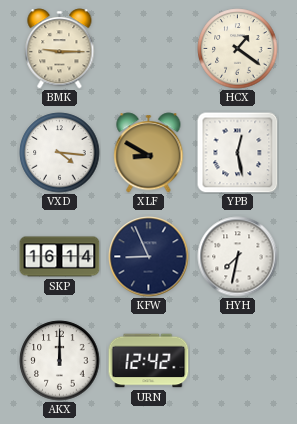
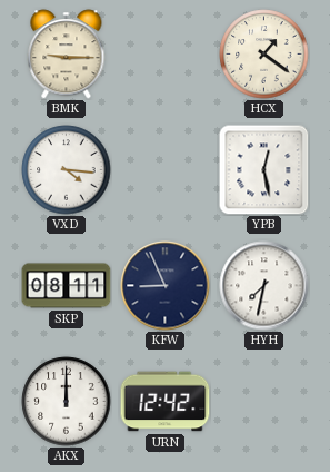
XLF: 8:50 -> none
SKP: 16:14 -> 08:11
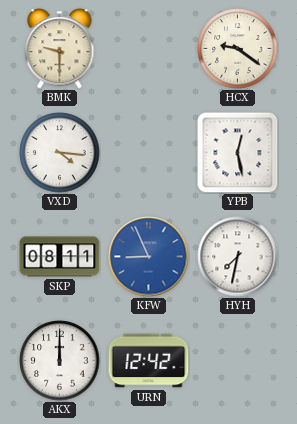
BMK: 9:15 -> 9:30
HCX: 1:21 -> 9:21
KFW dial: navy -> blue
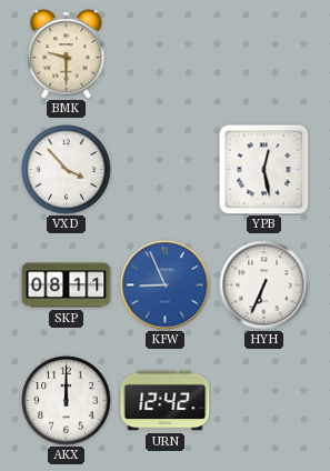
HCX: 9:21 -> none
VXD: 4:16 -> 3:53
HYH: 7:32 -> 6:34
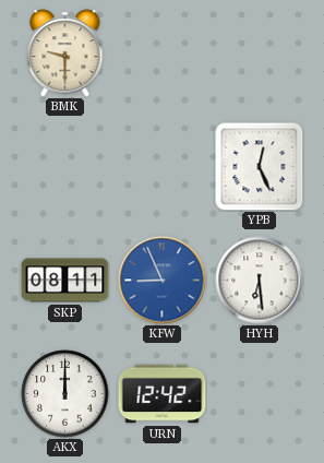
VXD: 3:53 -> none
YPB: 12:28 -> 12:26
HYH: 6:34 -> 6:29
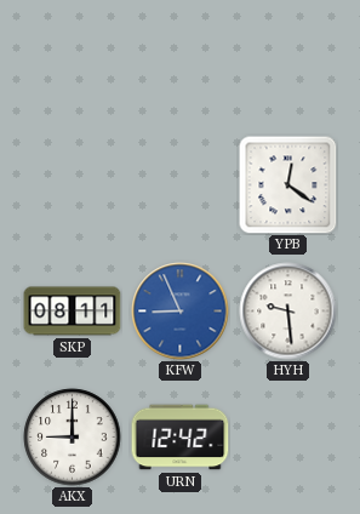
BMK: 9:30 -> none
YPB: 12:26 -> 12:21
HYH: 6:29 -> 9:29
AKX: 12:00 -> 9:00
